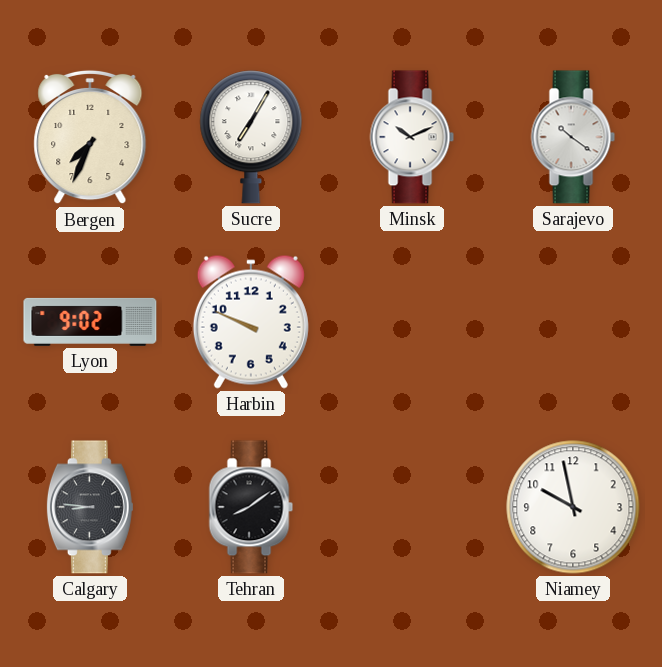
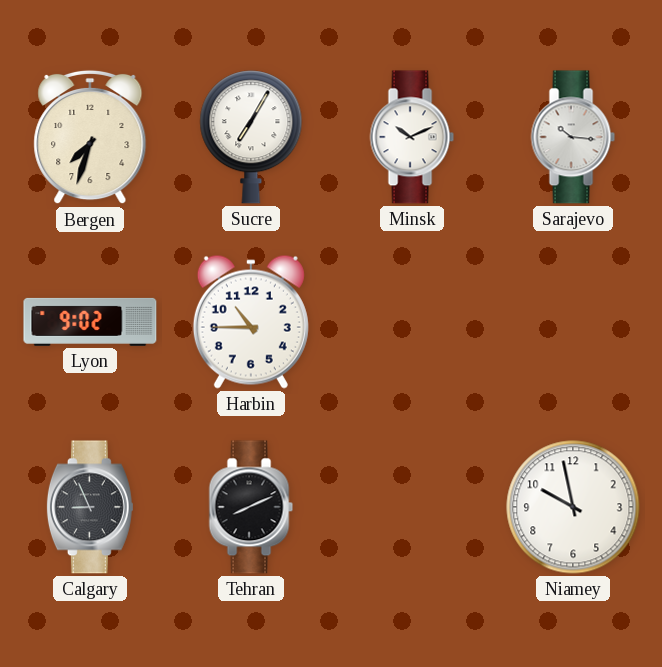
Bergen: 7:34 -> 7:33
Sarajevo: 10:21 -> 10:16
Harbin: 9:49 -> 10:45
Calgary: 8:46 -> 8:56
Tehran: 8:09 -> 8:11
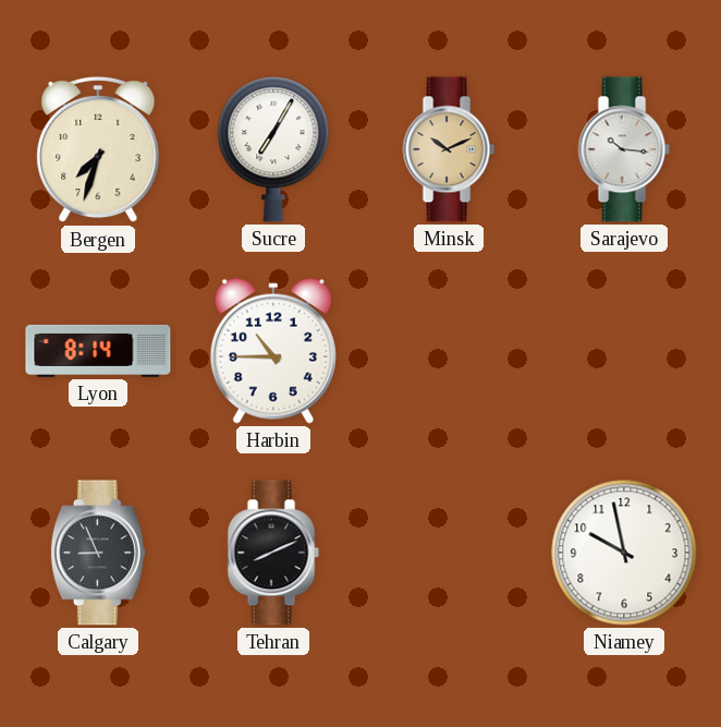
Minsk dial: white -> champagne
Lyon: 9:02 -> 8:14
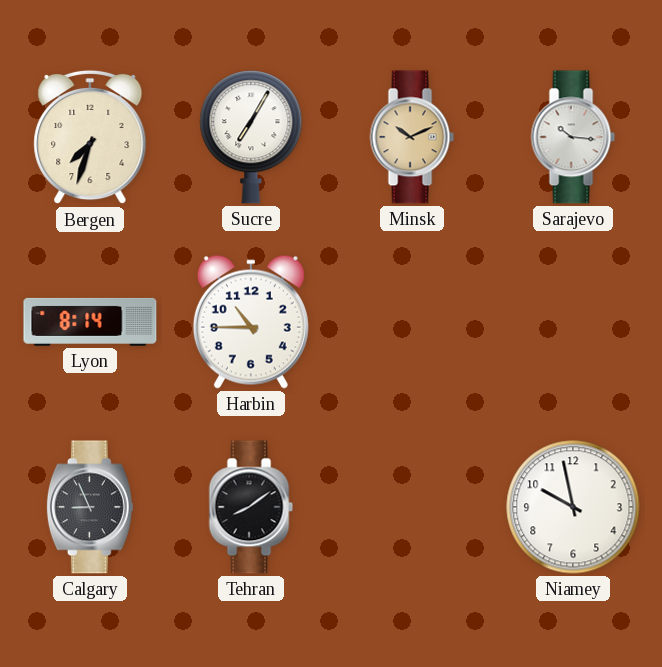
Tehran: 8:11 -> 8:09
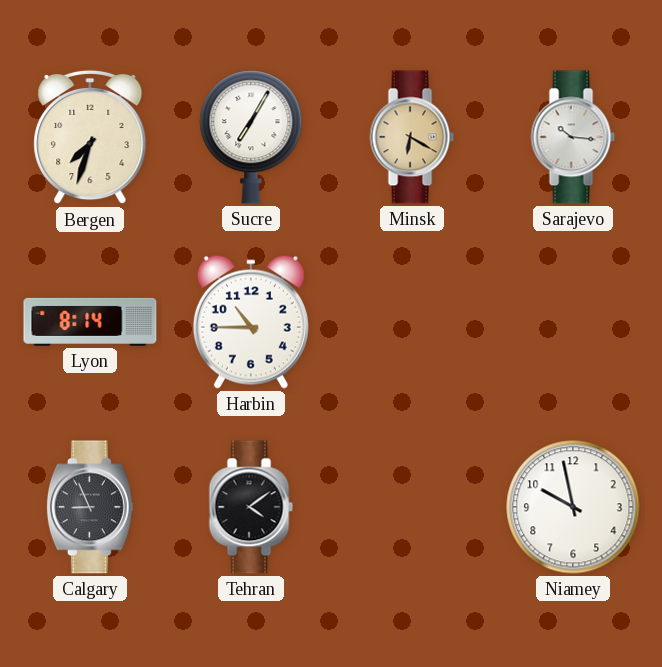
Minsk: 10:11 -> 6:20
Tehran: 8:09 -> 4:09
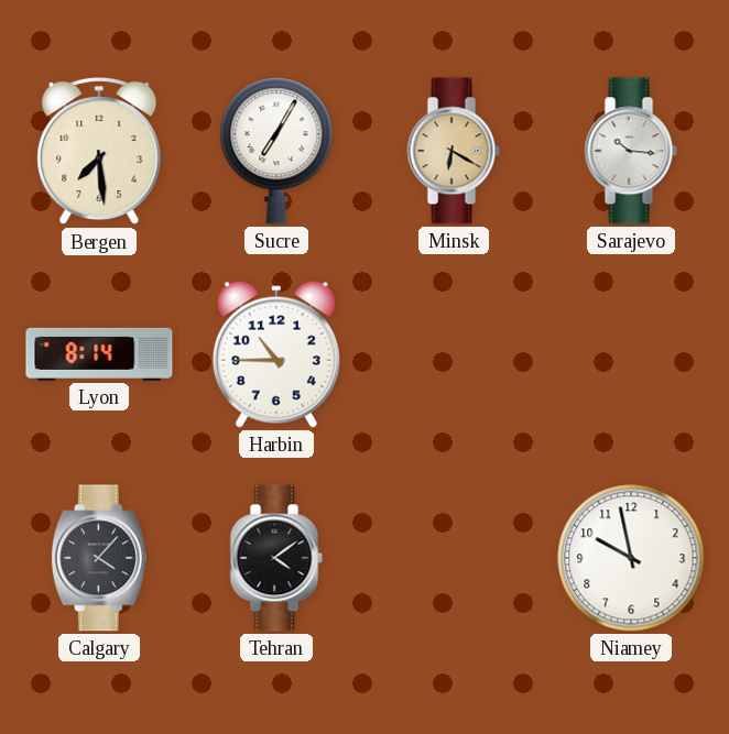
Bergen: 7:33 -> 7:29
Calgary: 8:56 -> 4:07
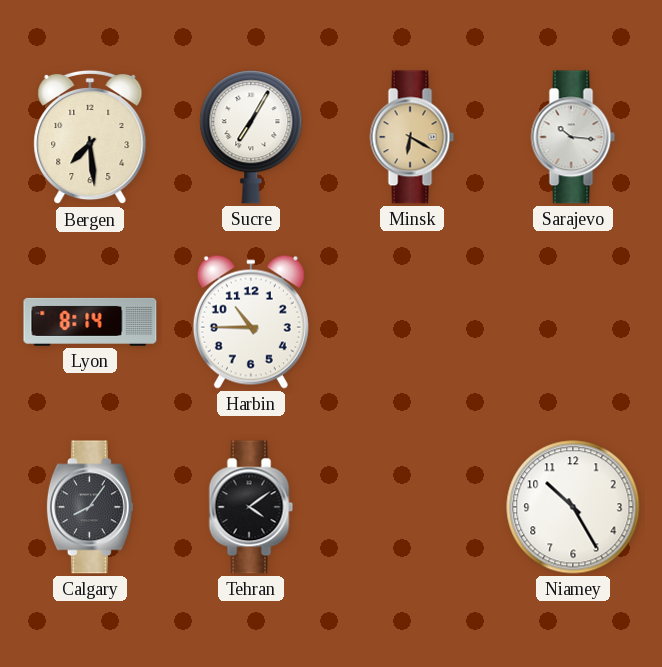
Calgary: 4:07 -> 8:06
Niamey: 9:58 -> 10:25
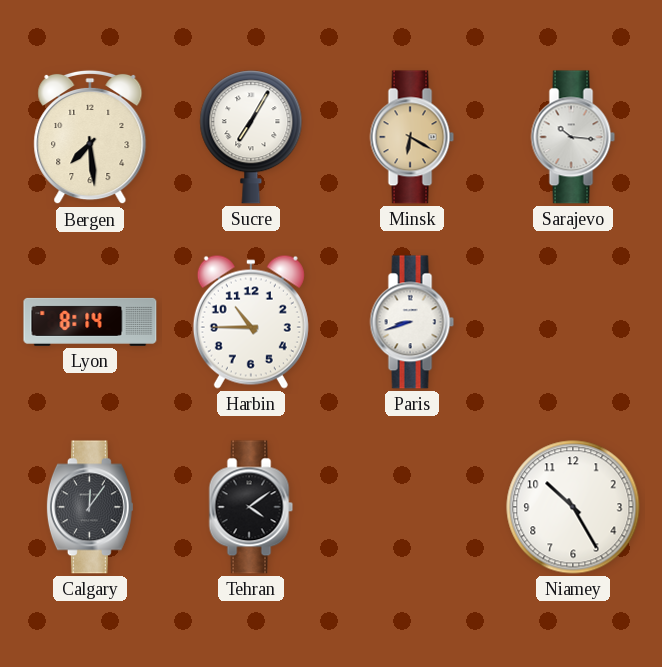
Paris: none -> 8:42
Calgary: 8:06 -> 12:06
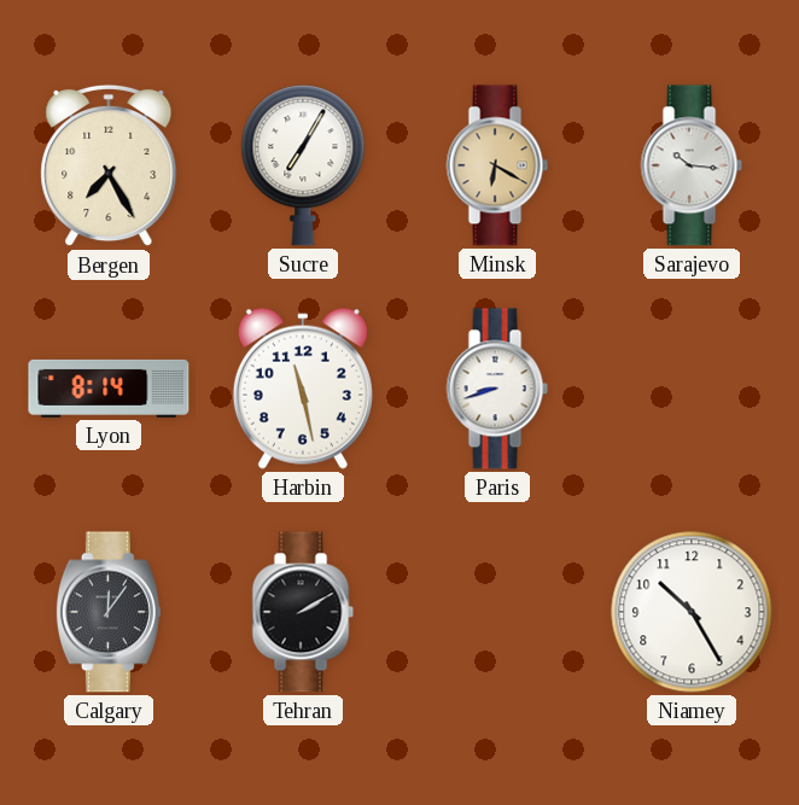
Bergen: 7:29 -> 7:25
Harbin: 10:45 -> 11:28
Tehran: 4:09 -> 2:10
